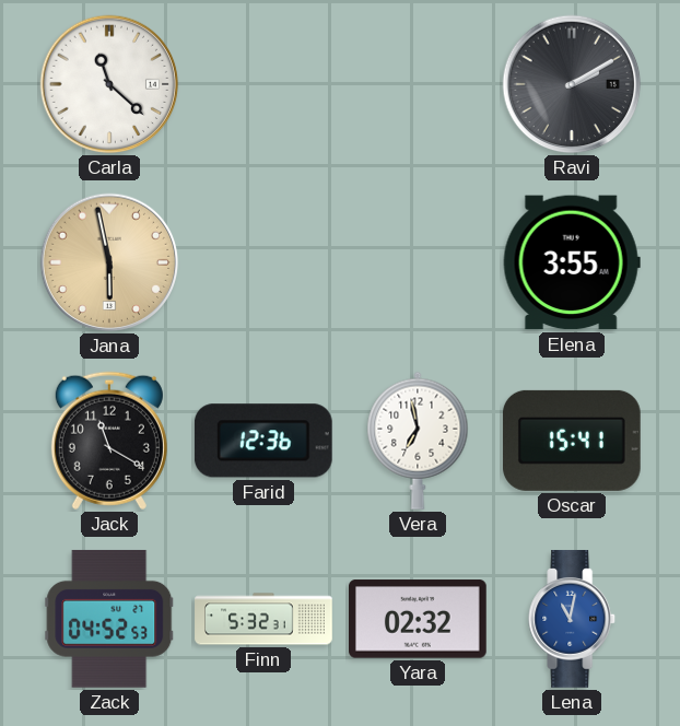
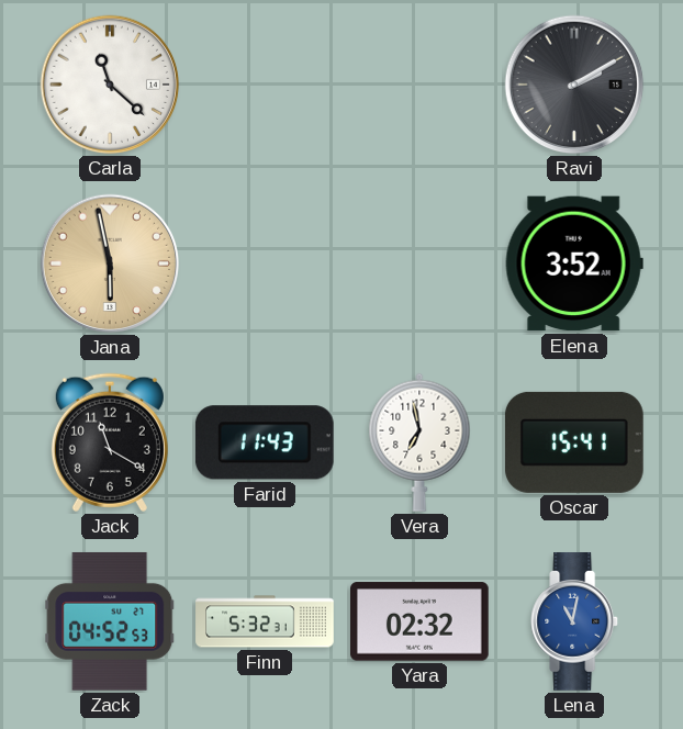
Elena: 3:55 -> 3:52
Farid: 12:36 -> 11:43
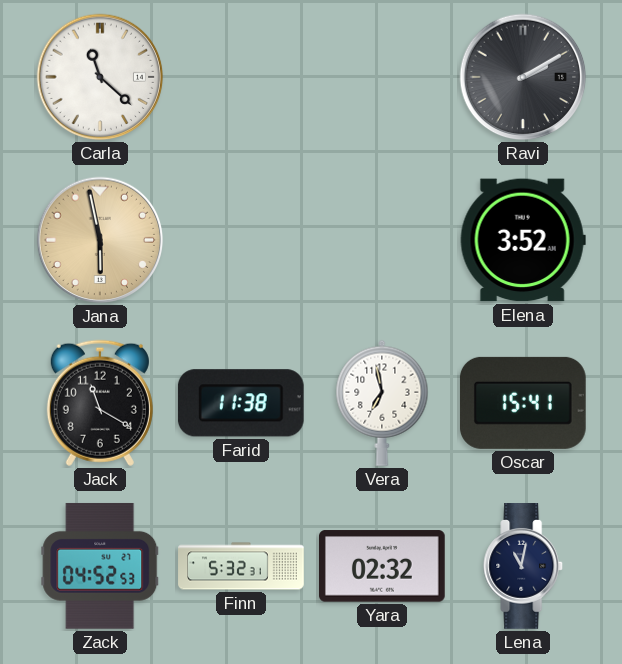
Farid: 11:43 -> 11:38
Lena dial: blue -> navy
